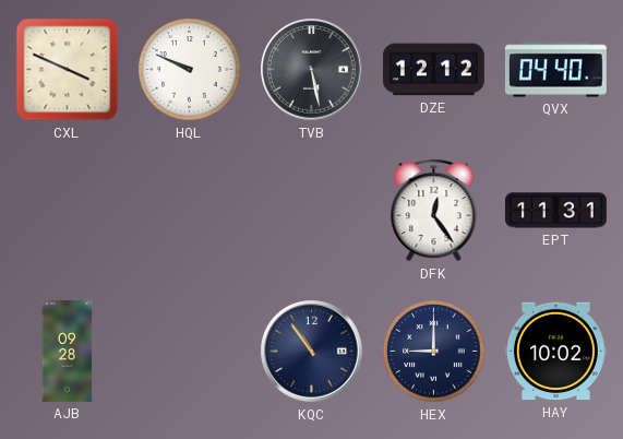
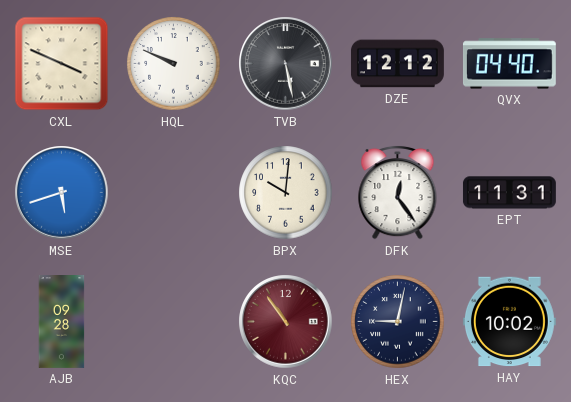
MSE: none -> 5:42
BPX: none -> 10:01
KQC dial: navy -> burgundy
HEX: 9:00 -> 9:02
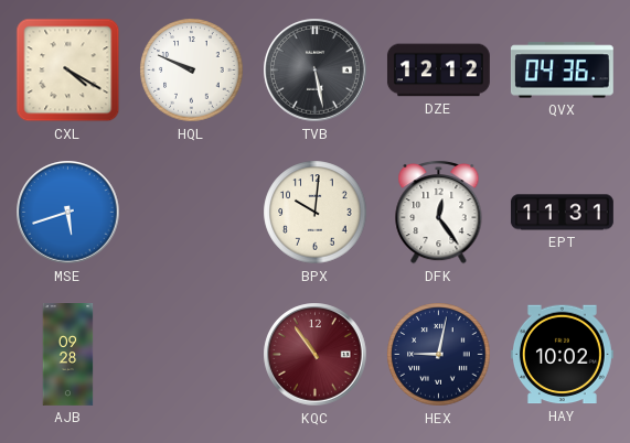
CXL: 3:49 -> 4:20
QVX: 04:40 -> 04:36
